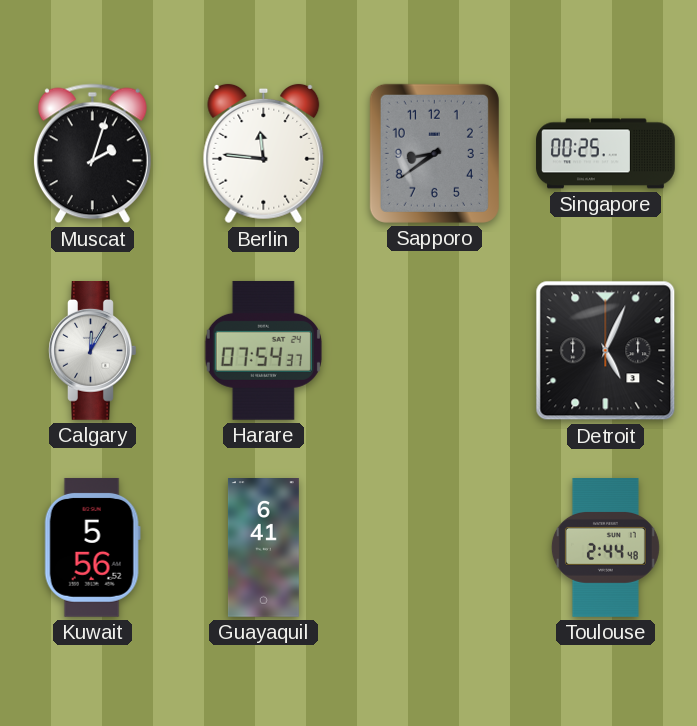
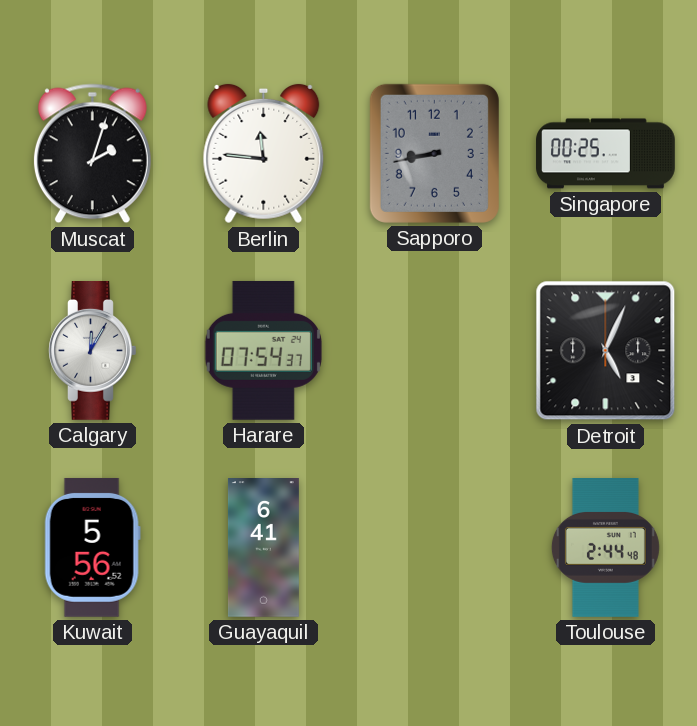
Sapporo: 8:39 -> 8:43
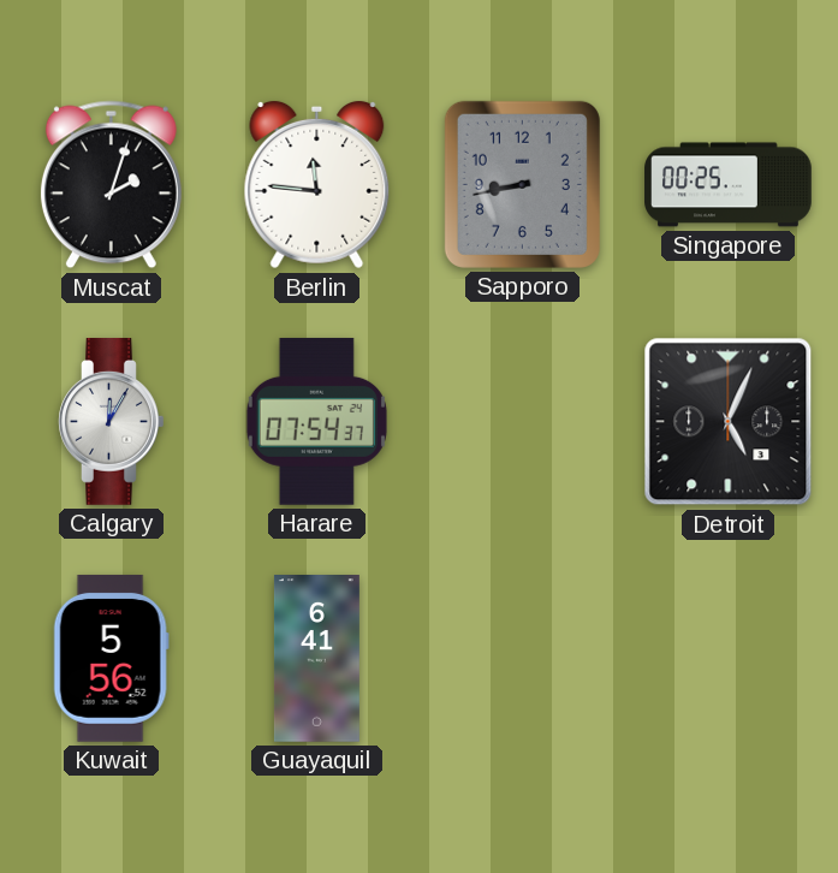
Toulouse: 2:44 -> none
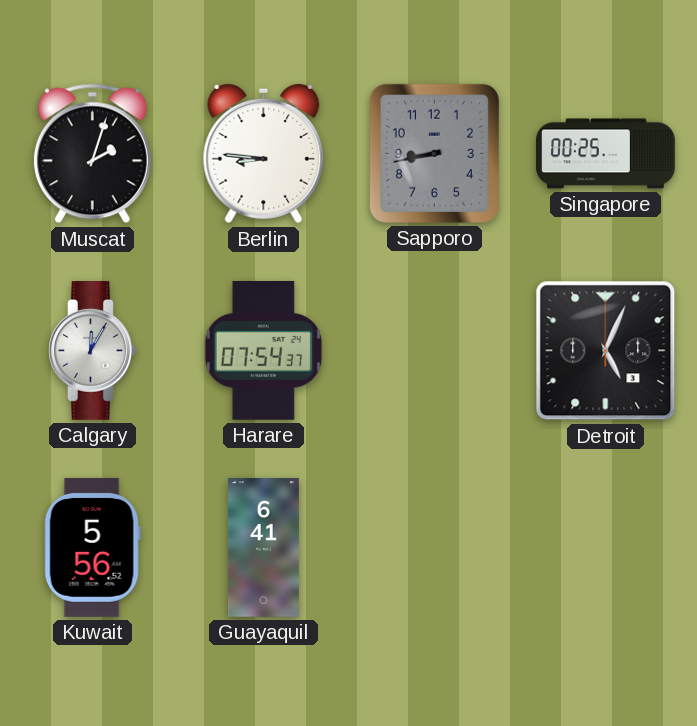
Berlin: 11:46 -> 8:46
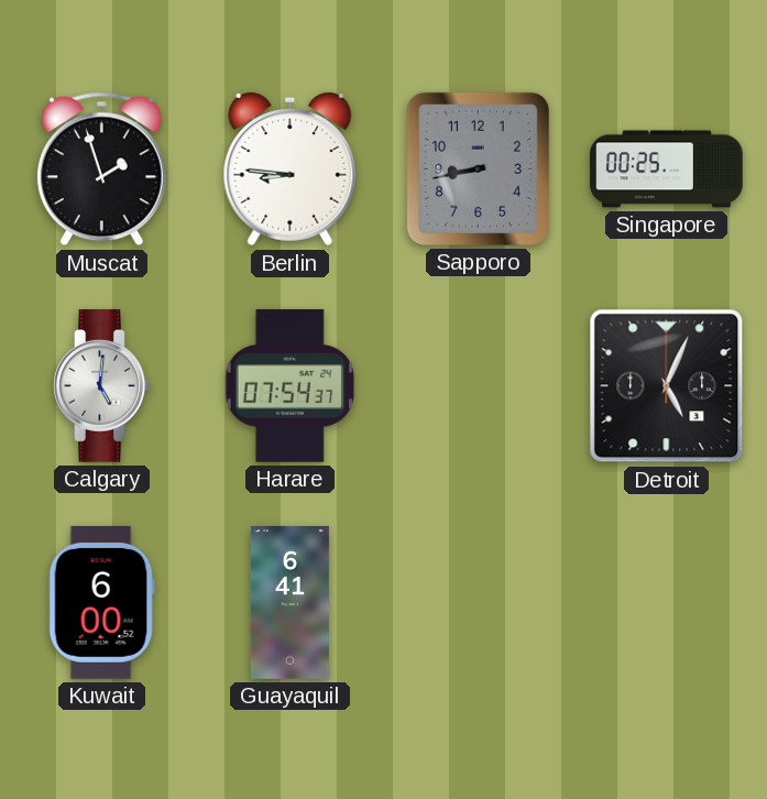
Muscat: 2:03 -> 1:57
Calgary: 12:05 -> 5:01
Kuwait: 5:56 -> 6:00
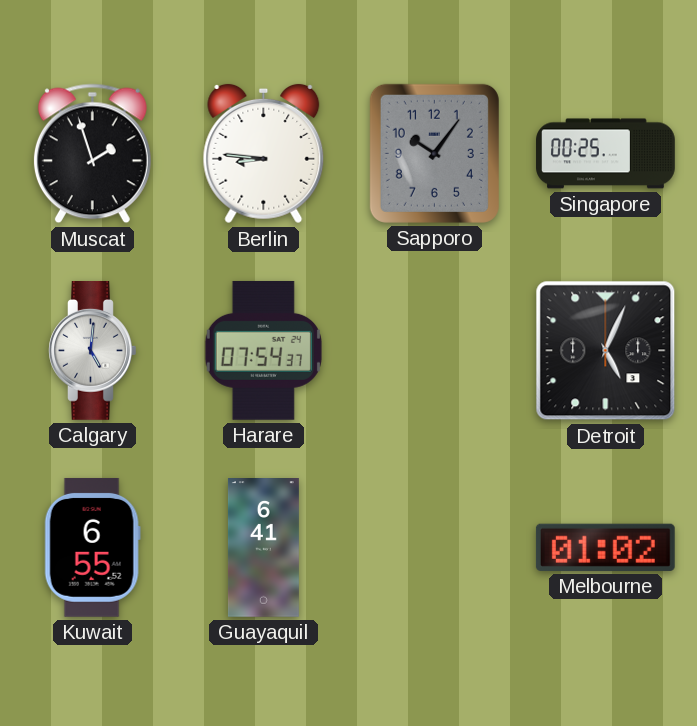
Sapporo: 8:43 -> 10:06
Kuwait: 6:00 -> 6:55
Melbourne: none -> 01:02
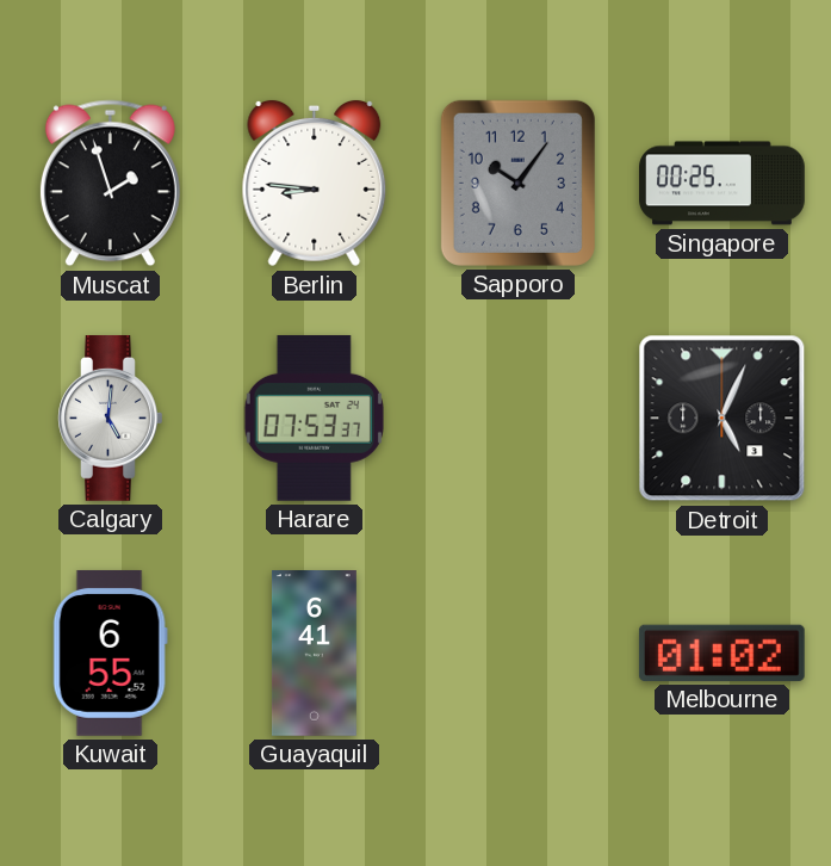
Harare: 07:54 -> 07:53
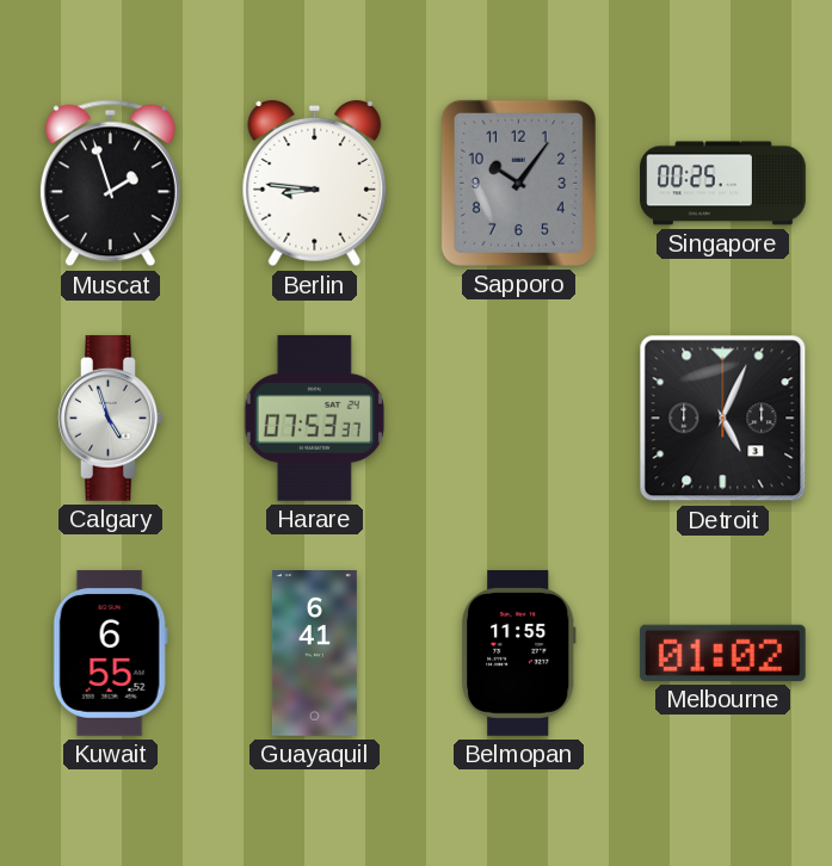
Calgary: 5:01 -> 4:57
Belmopan: none -> 11:55
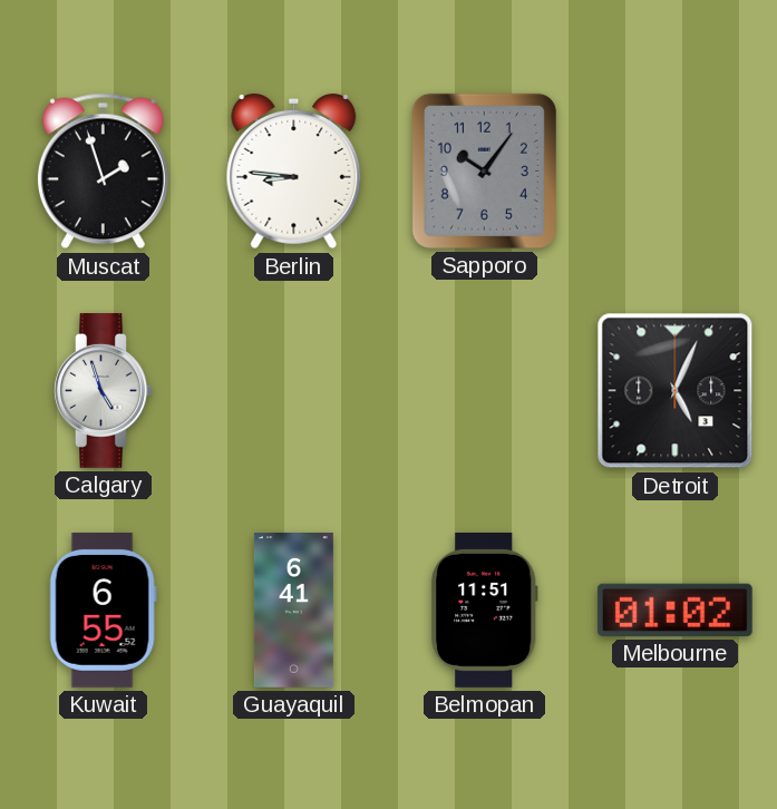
Singapore: 00:25 -> none
Harare: 07:53 -> none
Belmopan: 11:55 -> 11:51
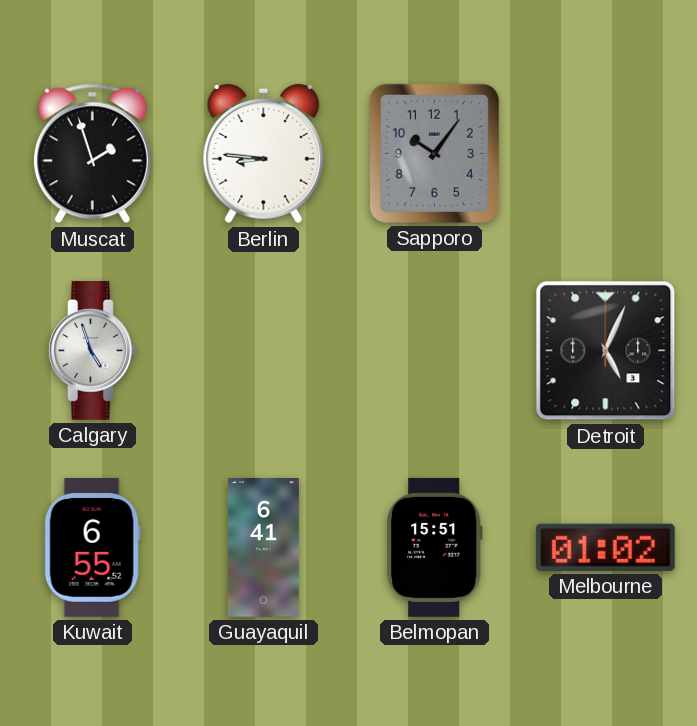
Belmopan: 11:51 -> 15:51
